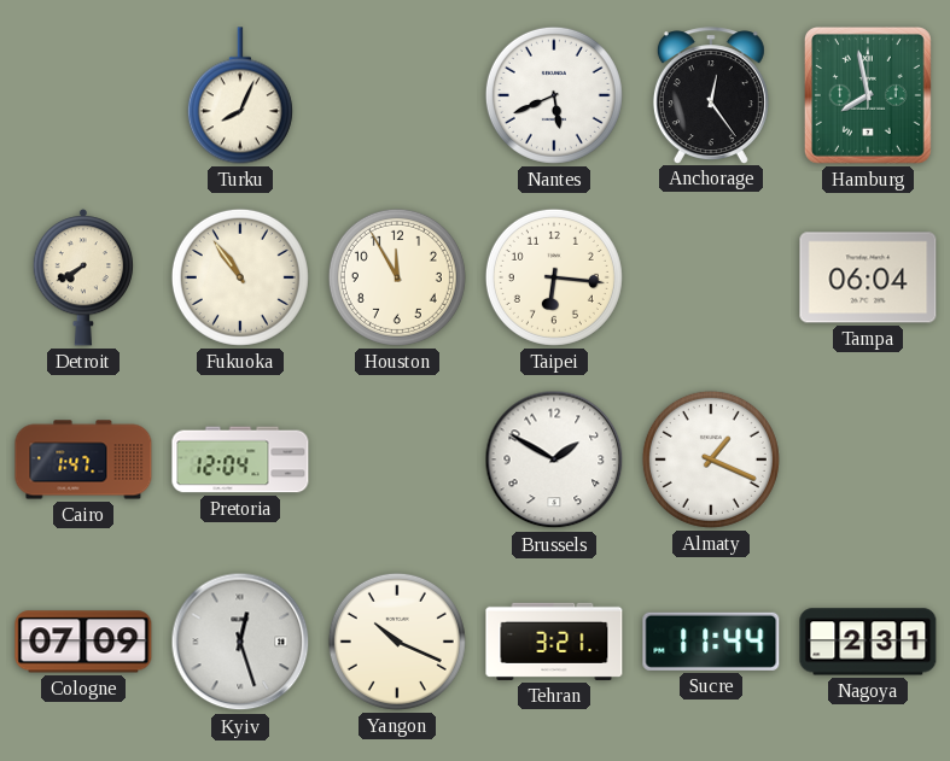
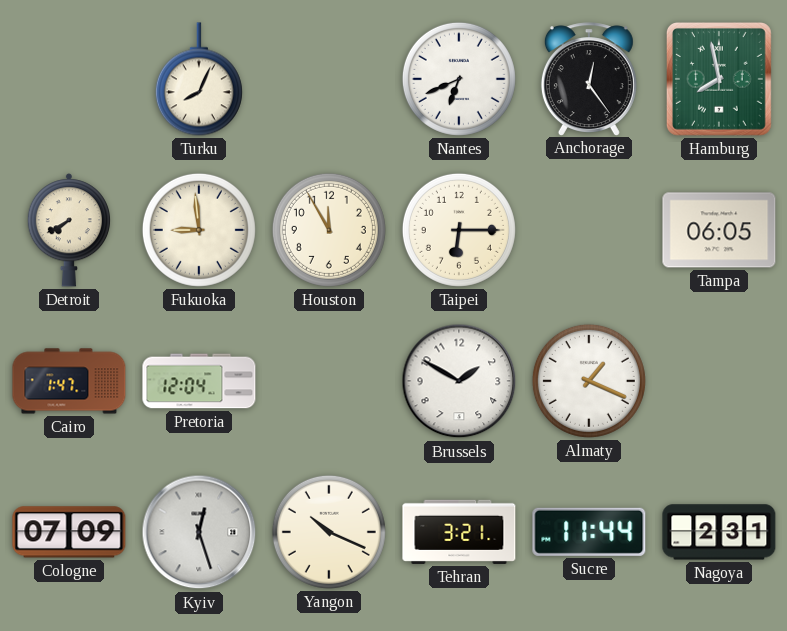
Nantes: 5:41 -> 6:41
Fukuoka: 10:54 -> 8:59
Taipei: 6:16 -> 6:15
Tampa: 06:04 -> 06:05
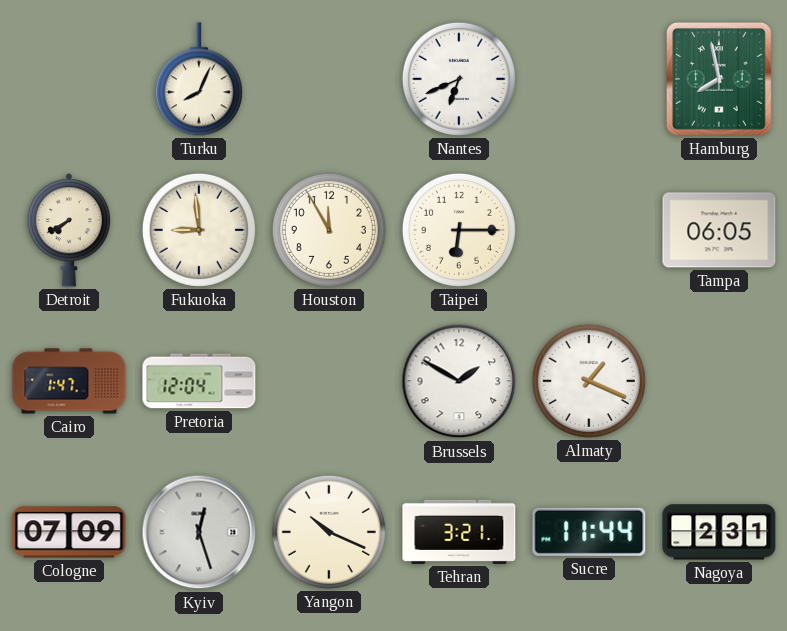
Anchorage: 12:24 -> none
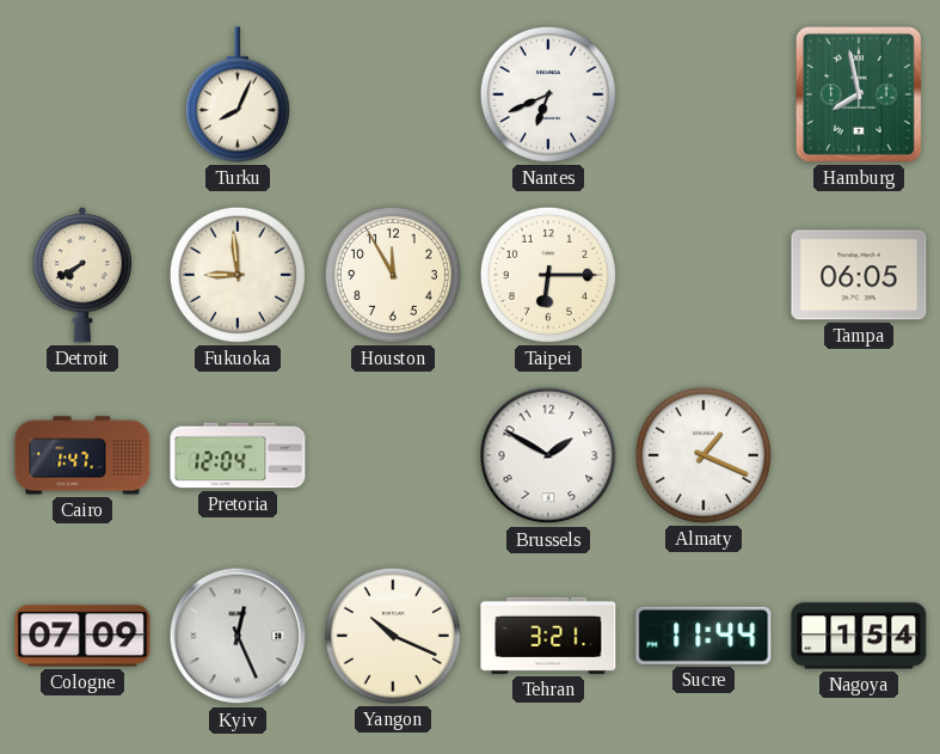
Kyiv: 12:27 -> 12:26
Nagoya: 2:31 -> 1:54
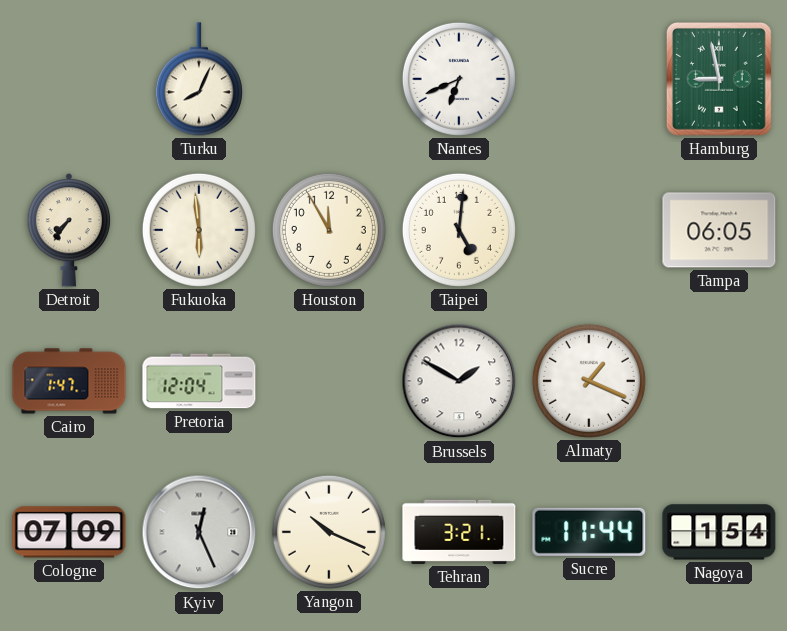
Hamburg: 7:58 -> 8:58
Detroit: 7:40 -> 7:36
Fukuoka: 8:59 -> 5:59
Taipei: 6:15 -> 5:01
